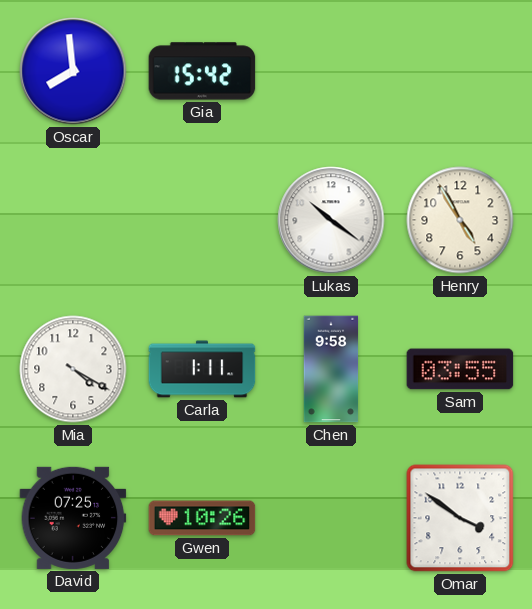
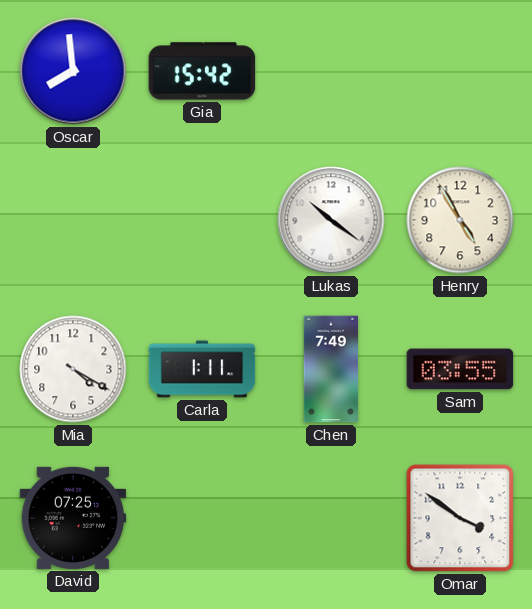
Chen: 9:58 -> 7:49
Gwen: 10:26 -> none
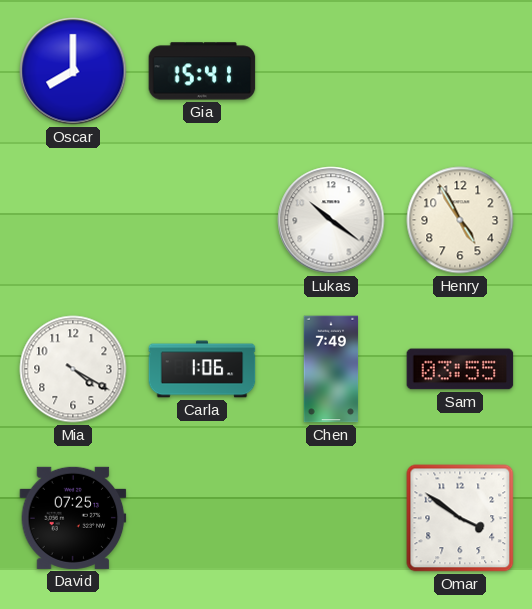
Oscar: 7:59 -> 8:00
Gia: 15:42 -> 15:41
Carla: 1:11 -> 1:06
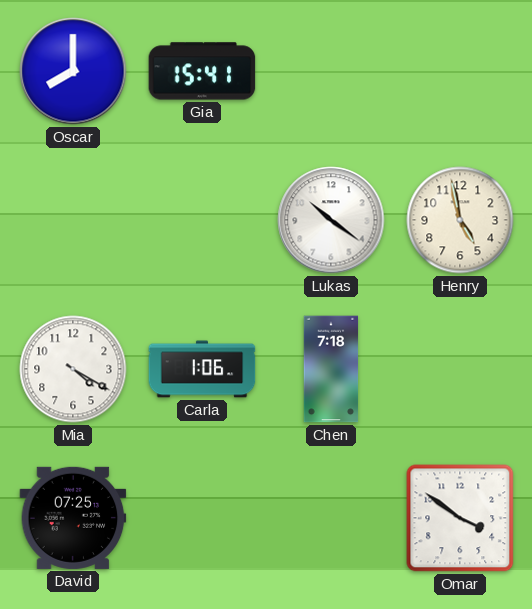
Henry: 4:55 -> 4:58
Chen: 7:49 -> 7:18
Sam: 03:55 -> none
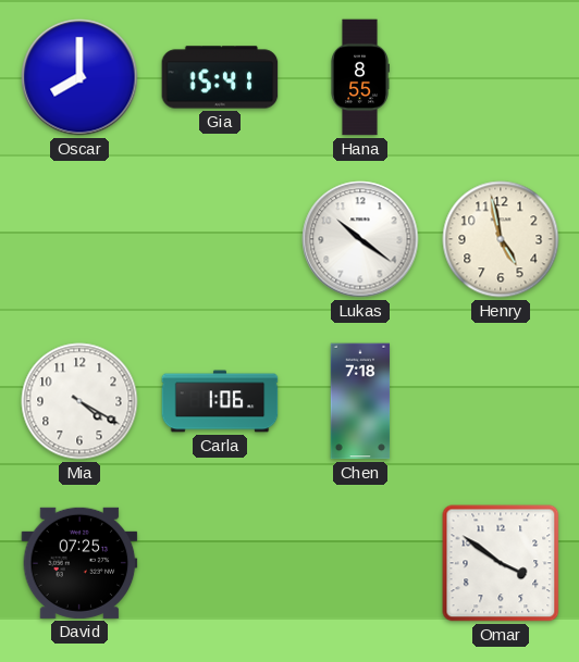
Hana: none -> 8:55
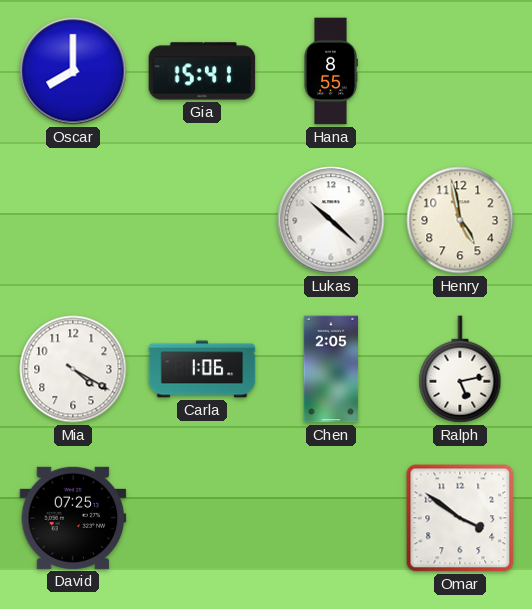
Lukas: 10:21 -> 10:22
Chen: 7:18 -> 2:05
Ralph: none -> 5:13
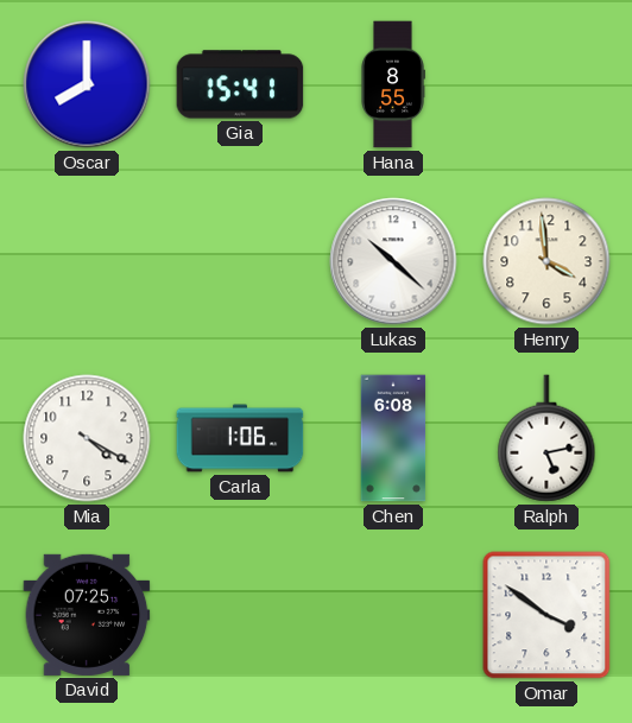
Henry: 4:58 -> 3:59
Chen: 2:05 -> 6:08
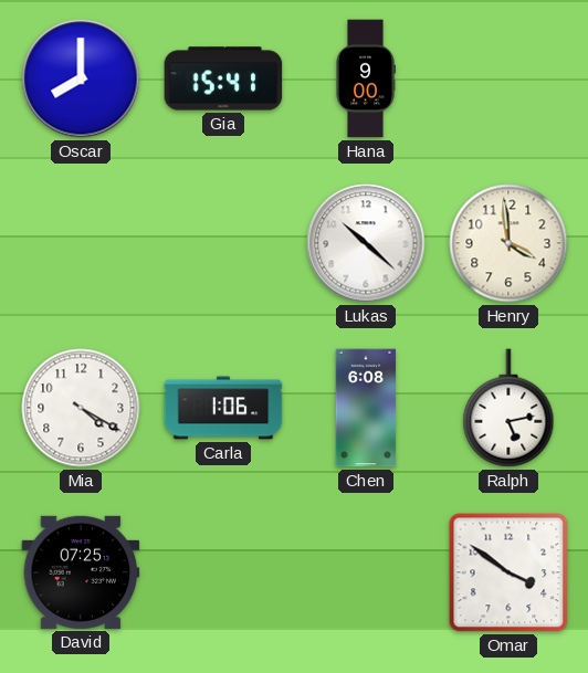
Hana: 8:55 -> 9:00
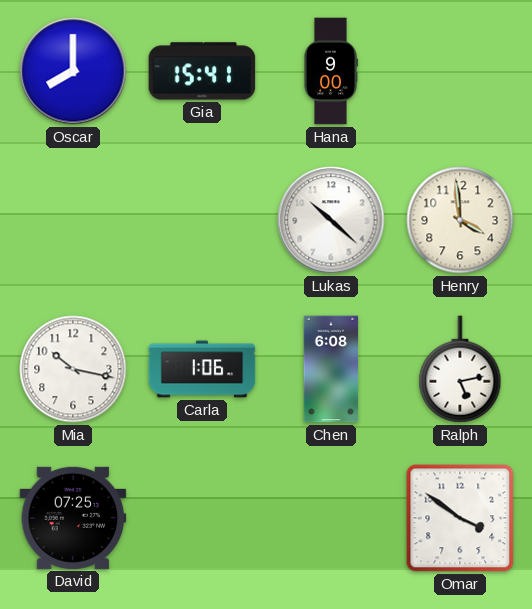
Mia: 4:20 -> 10:17
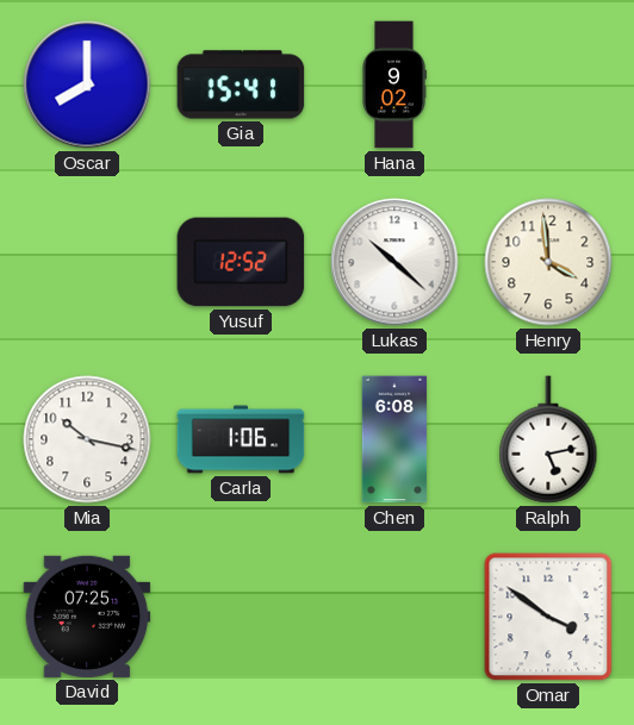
Hana: 9:00 -> 9:02
Yusuf: none -> 12:52
